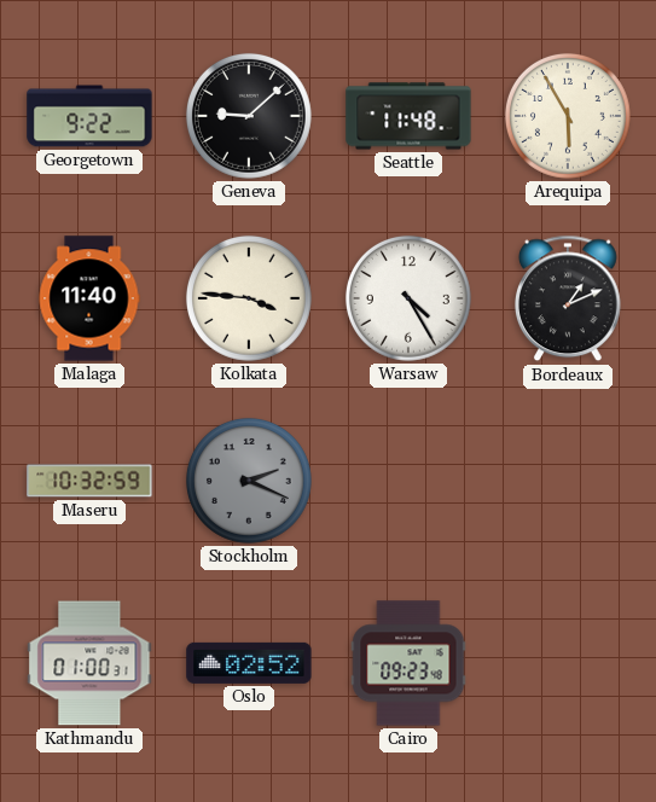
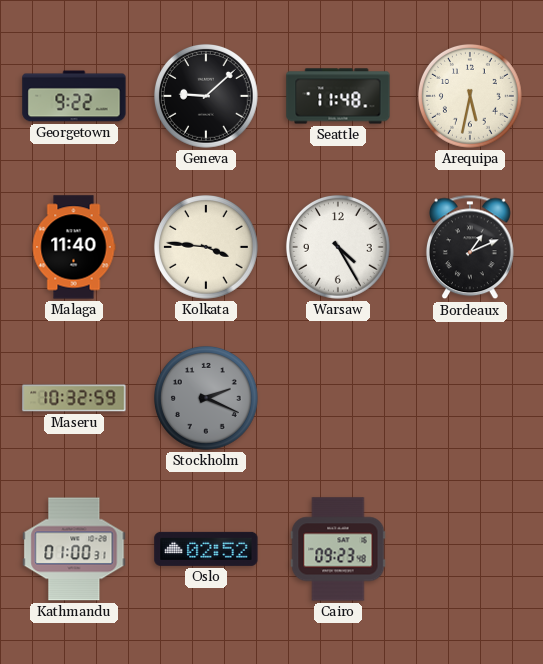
Arequipa: 5:55 -> 5:32
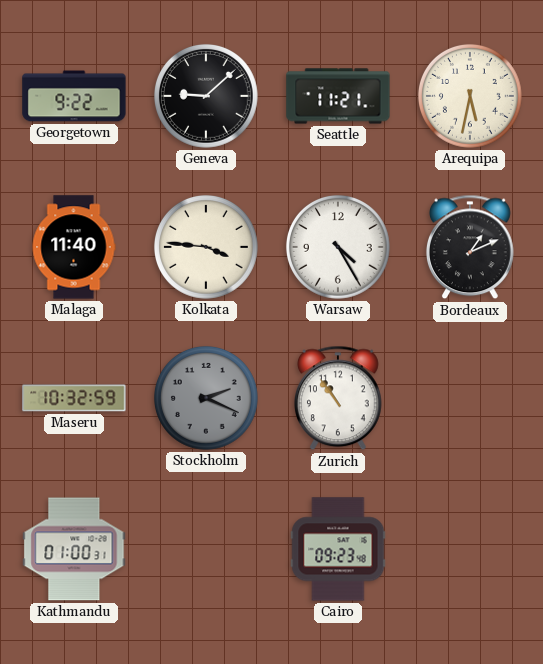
Seattle: 11:48 -> 11:21
Zurich: none -> 10:54
Oslo: 02:52 -> none
